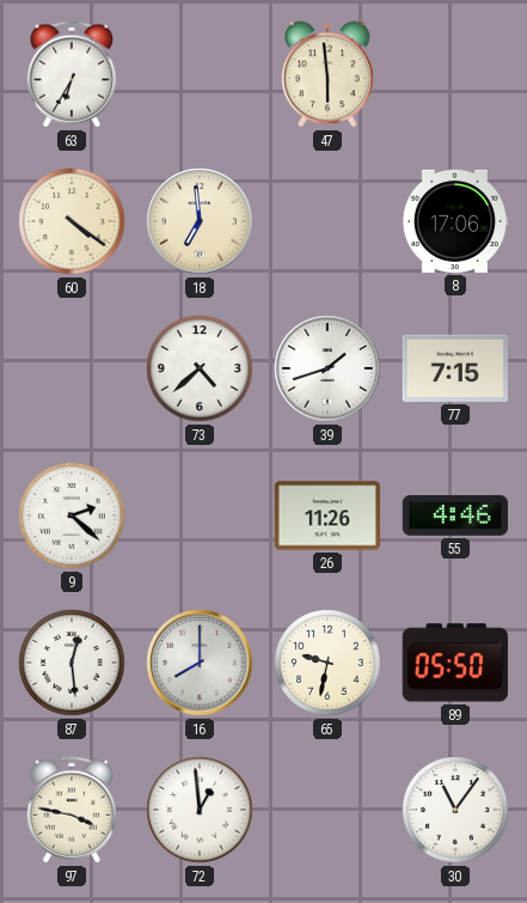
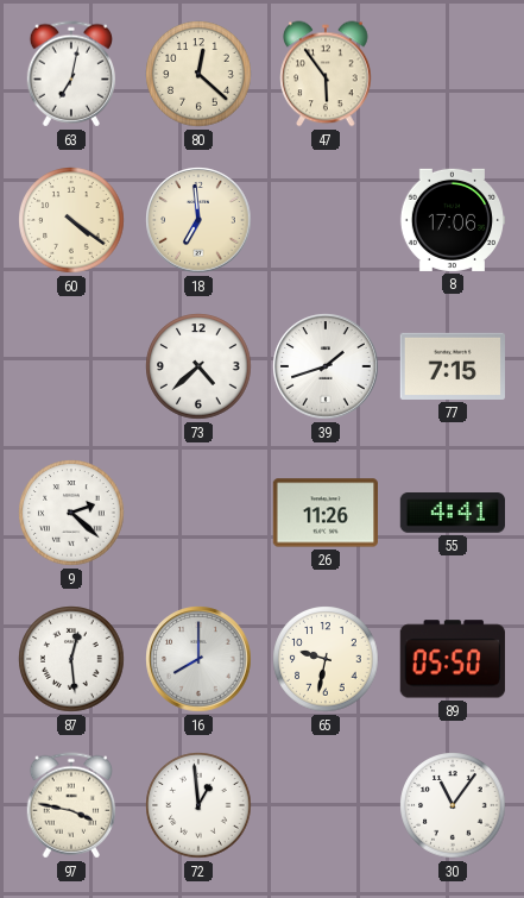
63: 6:35 -> 7:02
80: none -> 12:22
47: 5:59 -> 5:54
55: 4:46 -> 4:41
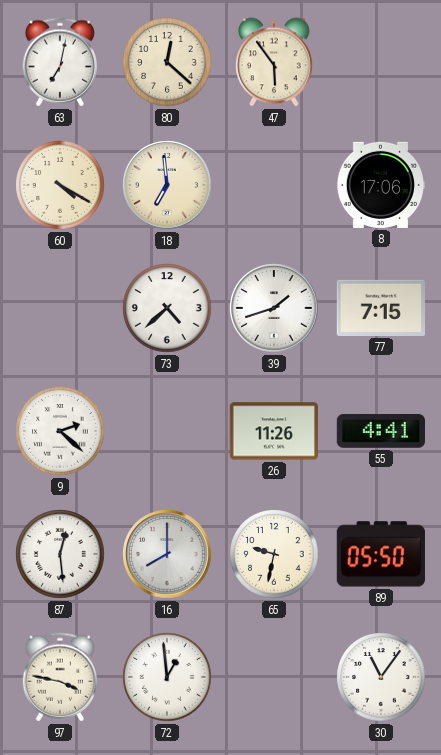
60: 4:21 -> 4:20
